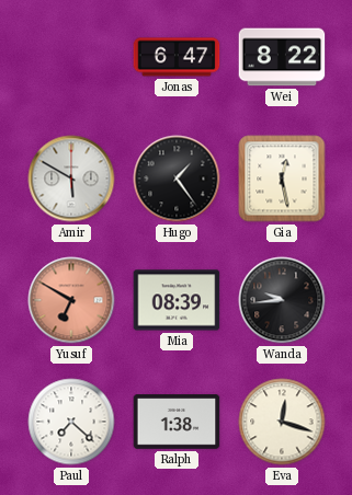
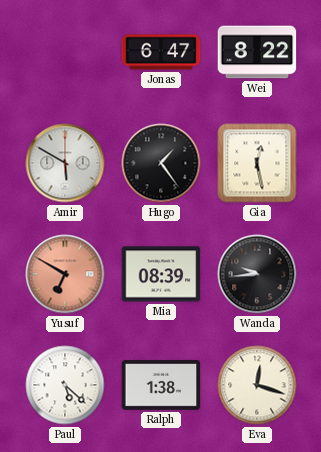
Paul: 7:22 -> 5:22
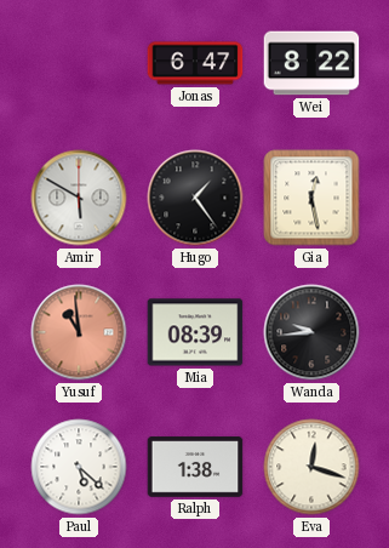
Yusuf: 6:50 -> 10:59
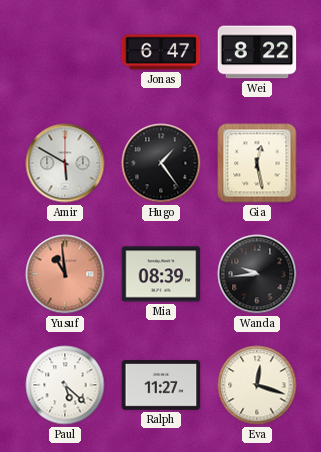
Ralph: 1:38 -> 11:27
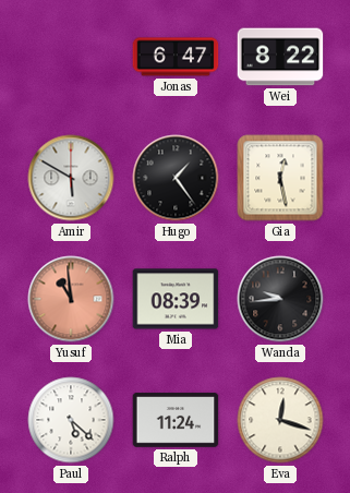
Ralph: 11:27 -> 11:24
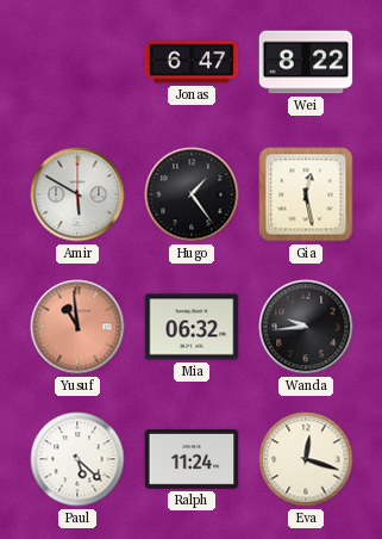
Mia: 08:39 -> 06:32
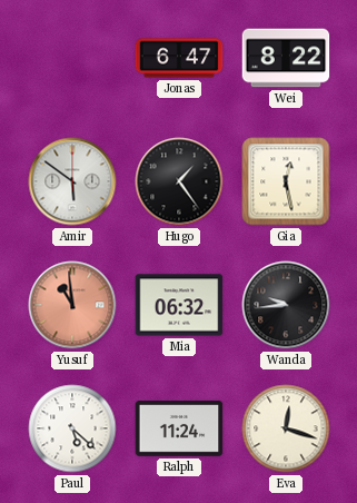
Amir: 5:50 -> 5:51
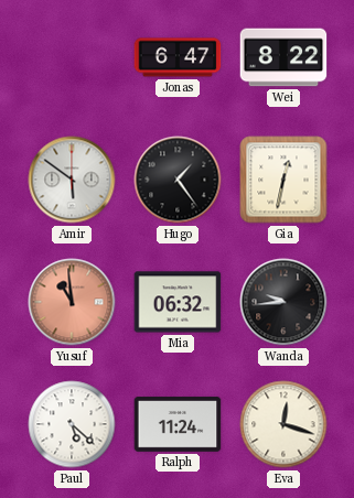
Gia: 12:28 -> 12:32
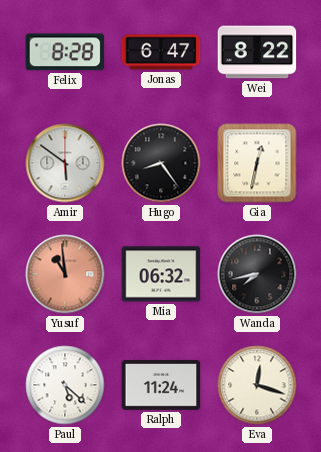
Felix: none -> 8:28
Hugo: 1:24 -> 8:24
Wanda: 9:44 -> 7:43
